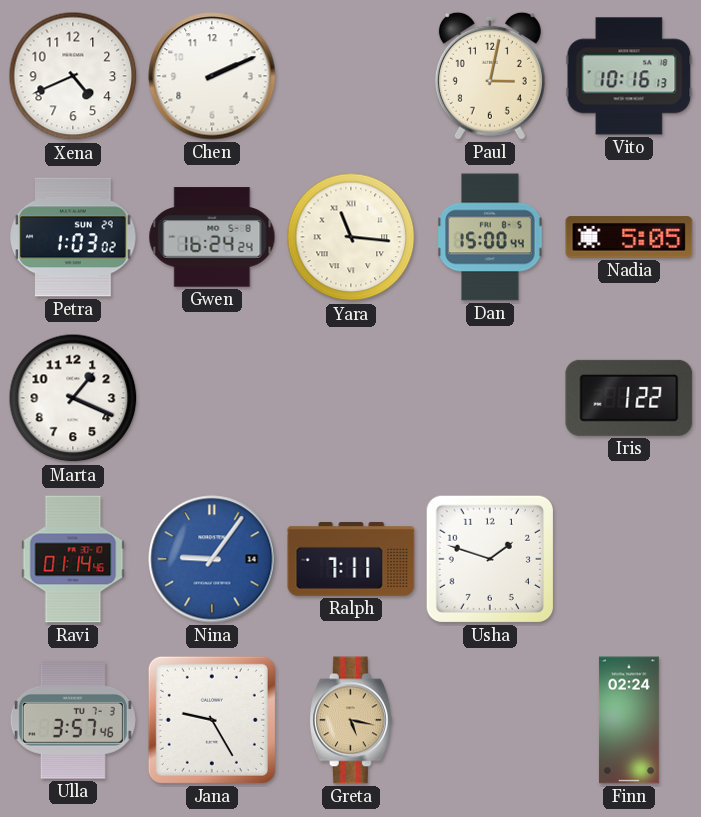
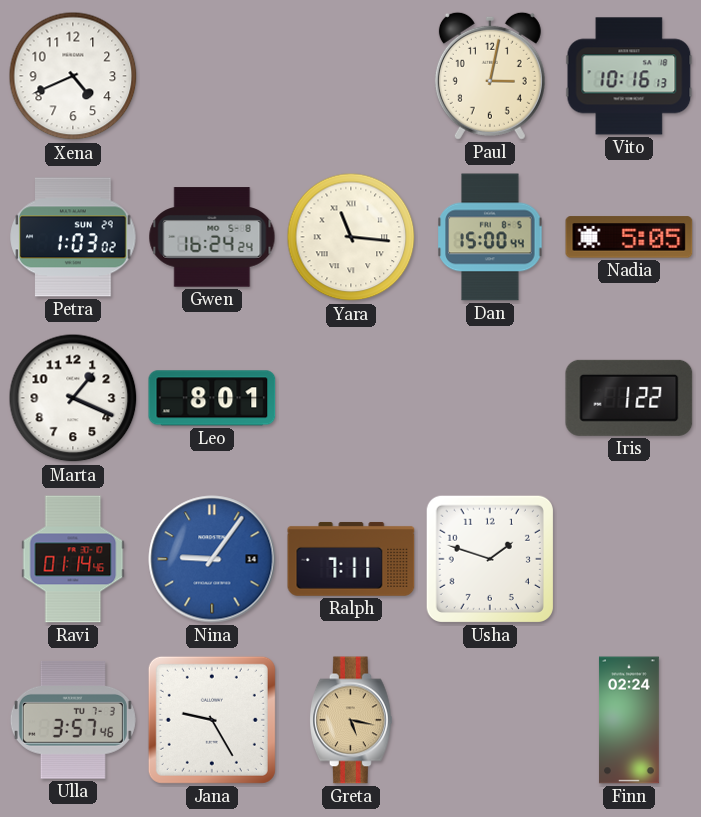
Chen: 2:11 -> none
Leo: none -> 8:01
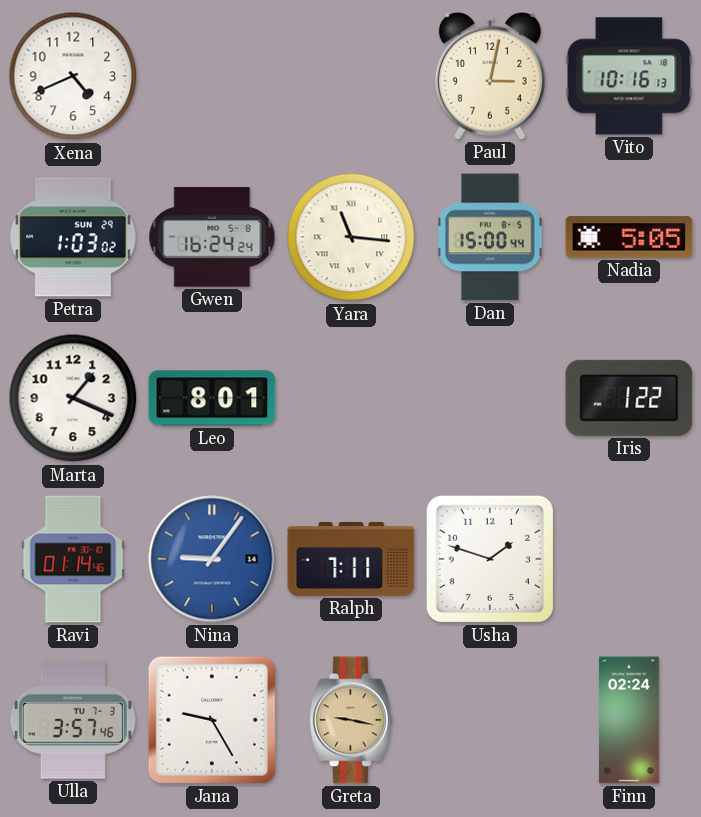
Greta: 5:17 -> 9:17
